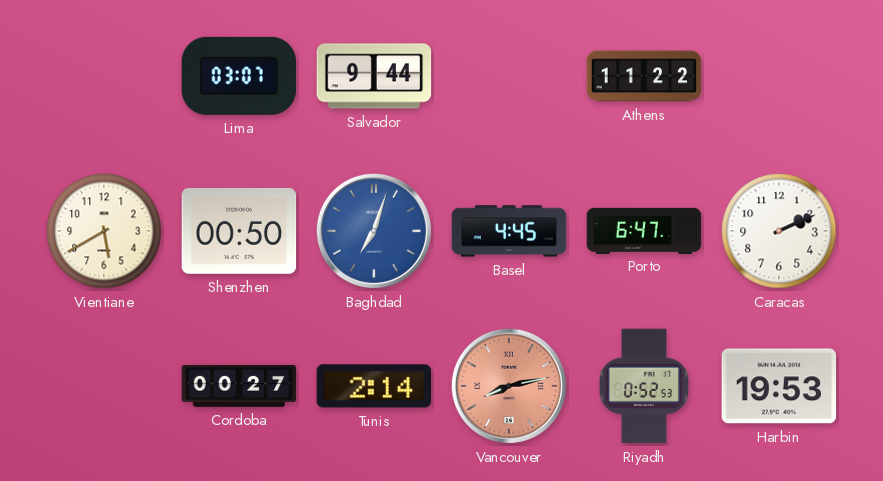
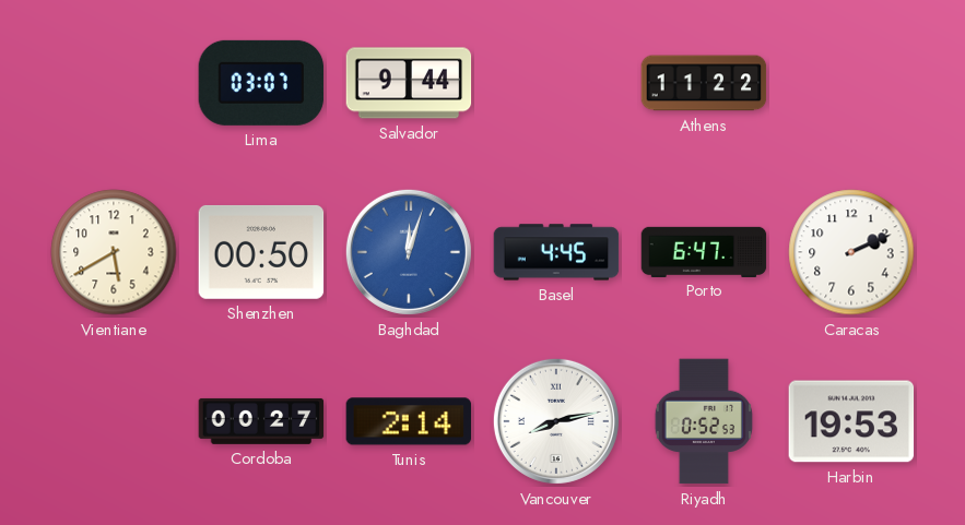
Baghdad: 7:03 -> 12:03
Vancouver dial: salmon -> white
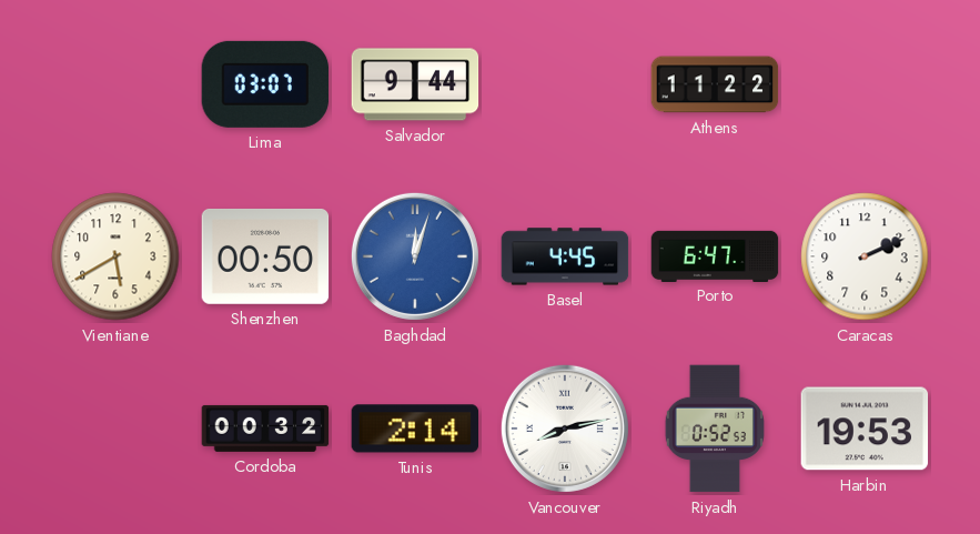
Cordoba: 00:27 -> 00:32
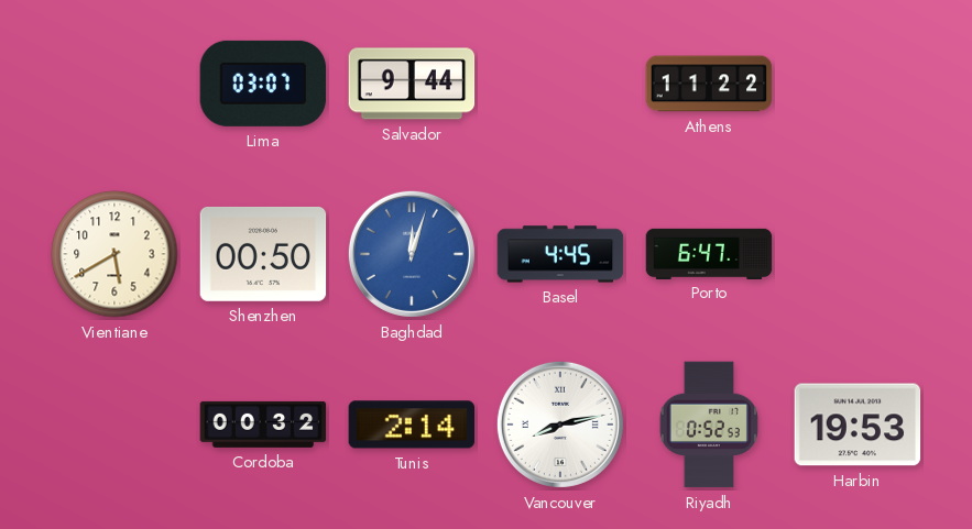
Caracas: 2:11 -> none
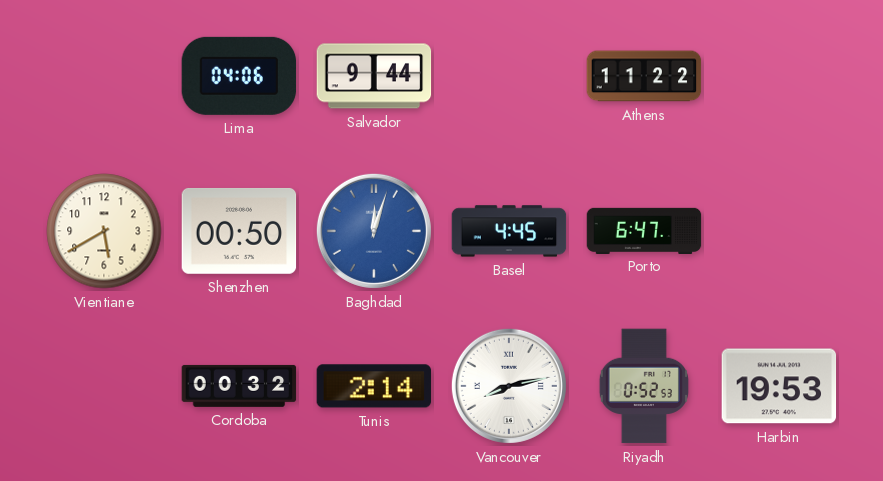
Lima: 03:07 -> 04:06
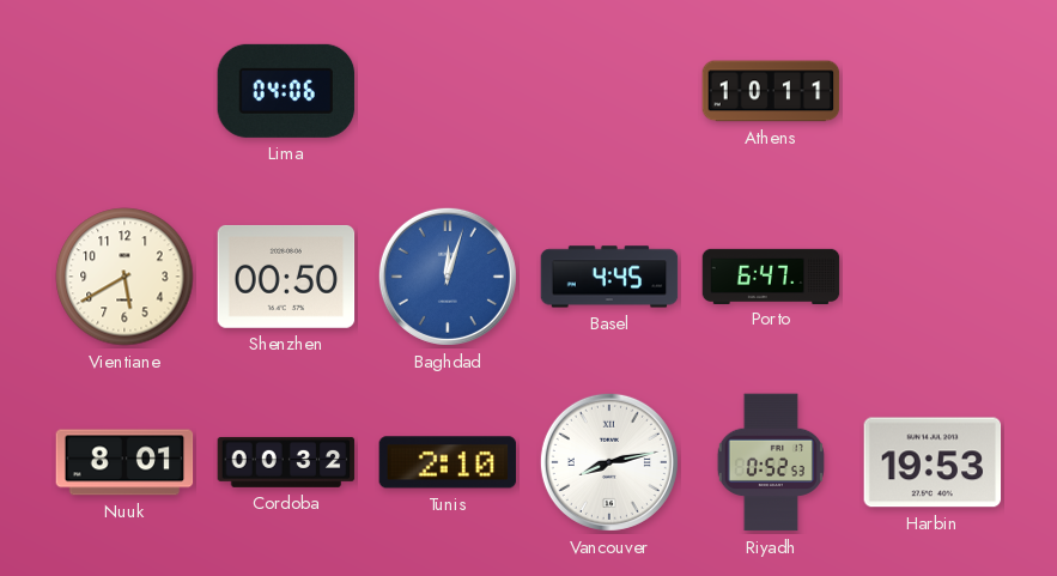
Salvador: 9:44 -> none
Athens: 11:22 -> 10:11
Nuuk: none -> 8:01
Tunis: 2:14 -> 2:10
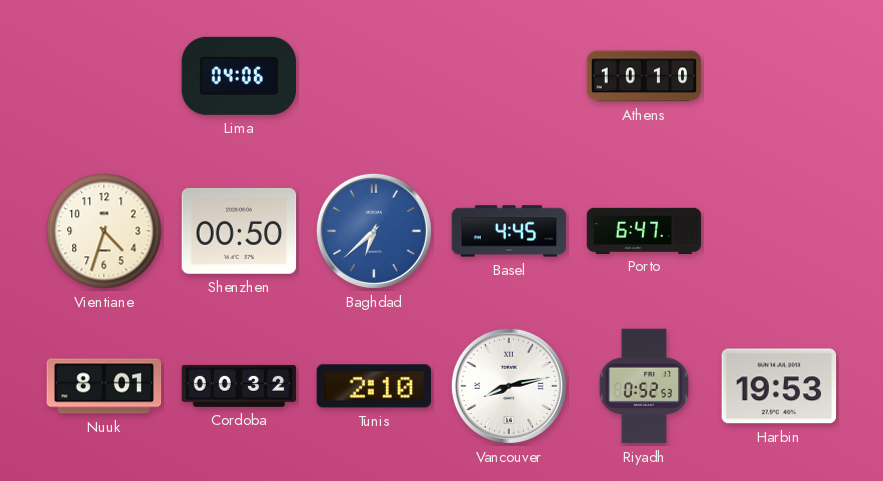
Athens: 10:11 -> 10:10
Vientiane: 5:40 -> 4:33
Baghdad: 12:03 -> 6:38
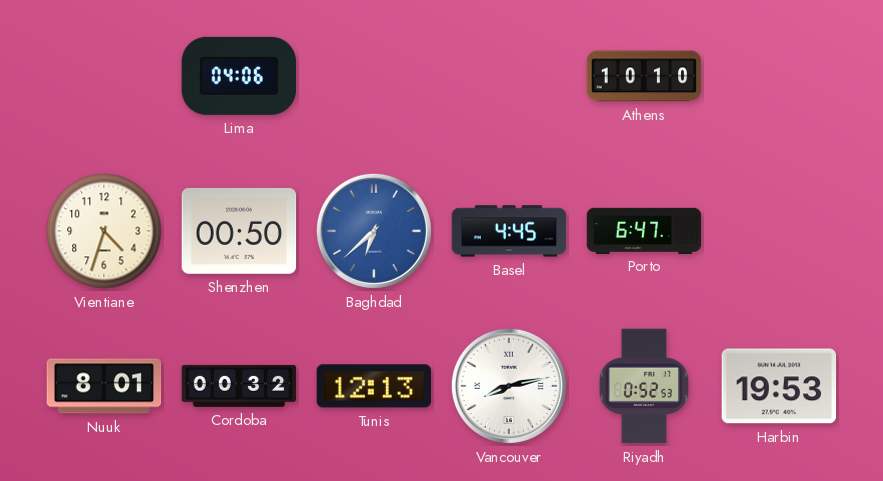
Tunis: 2:10 -> 12:13
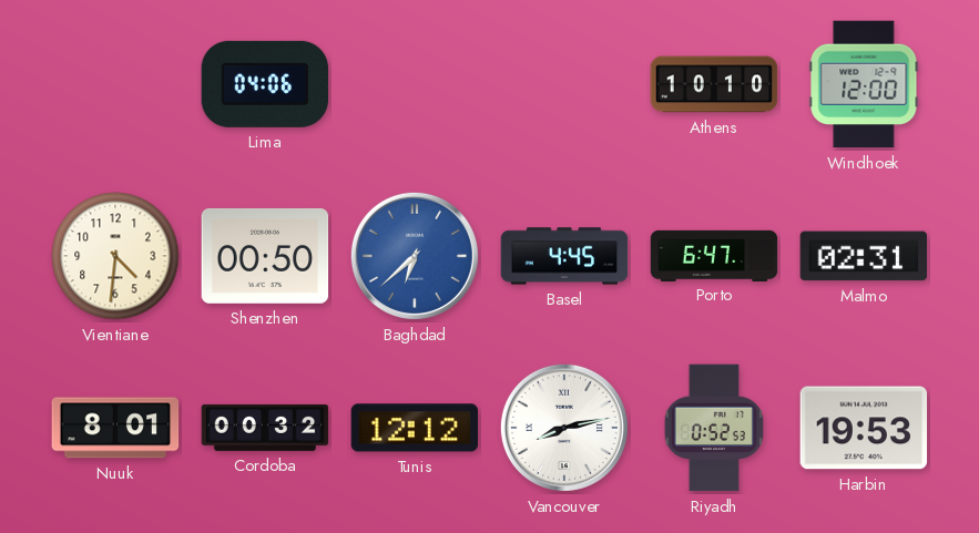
Windhoek: none -> 12:00
Vientiane: 4:33 -> 4:31
Malmo: none -> 02:31
Tunis: 12:13 -> 12:12
